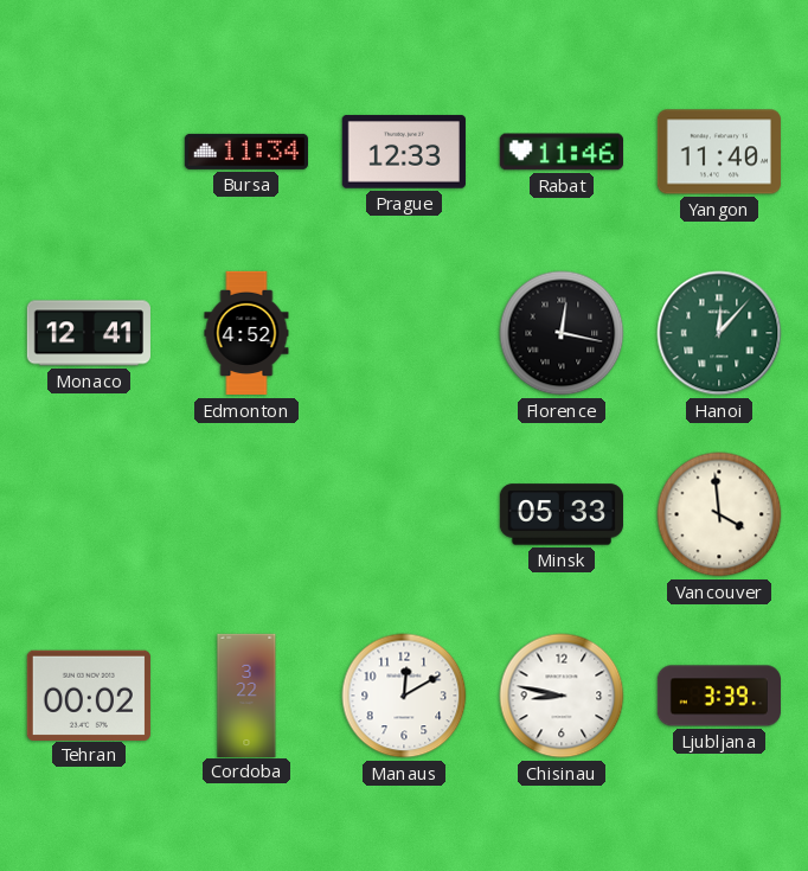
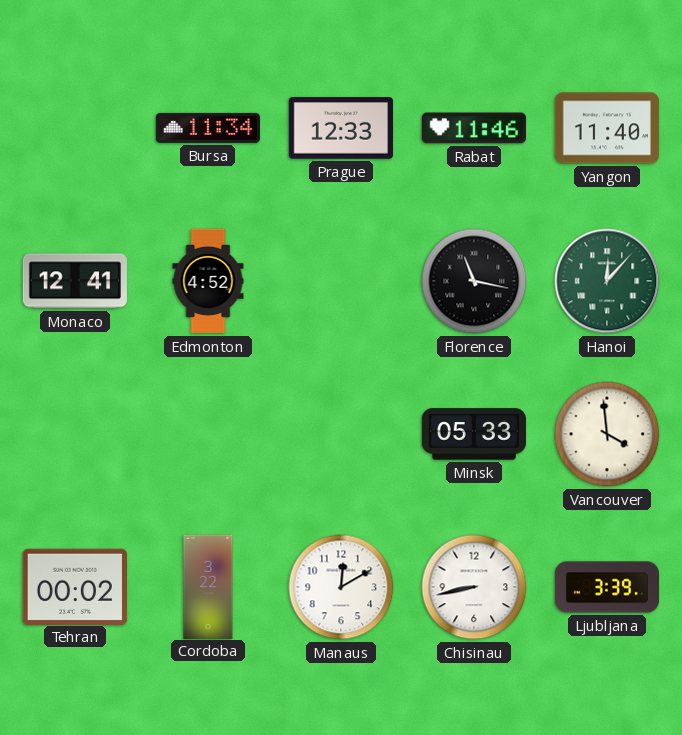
Florence: 12:17 -> 11:17
Chisinau: 8:47 -> 8:43
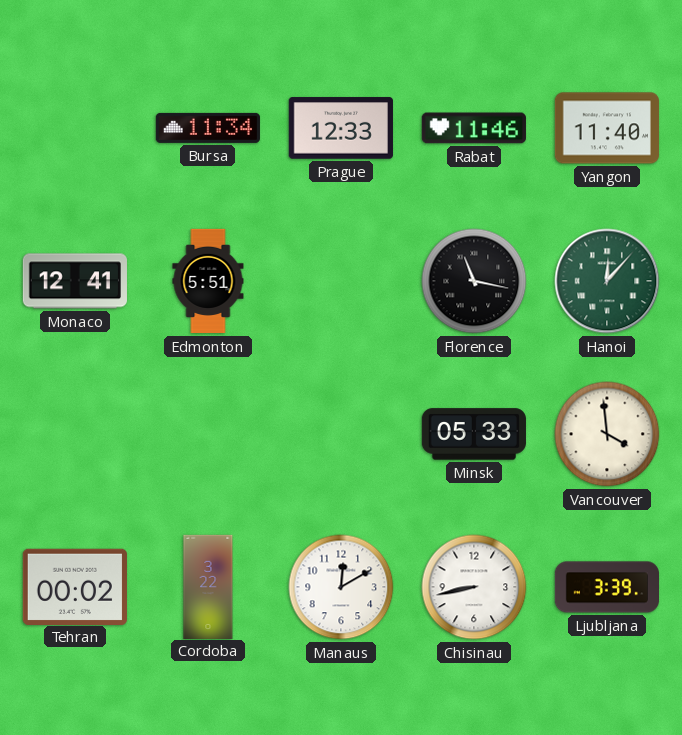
Edmonton: 4:52 -> 5:51
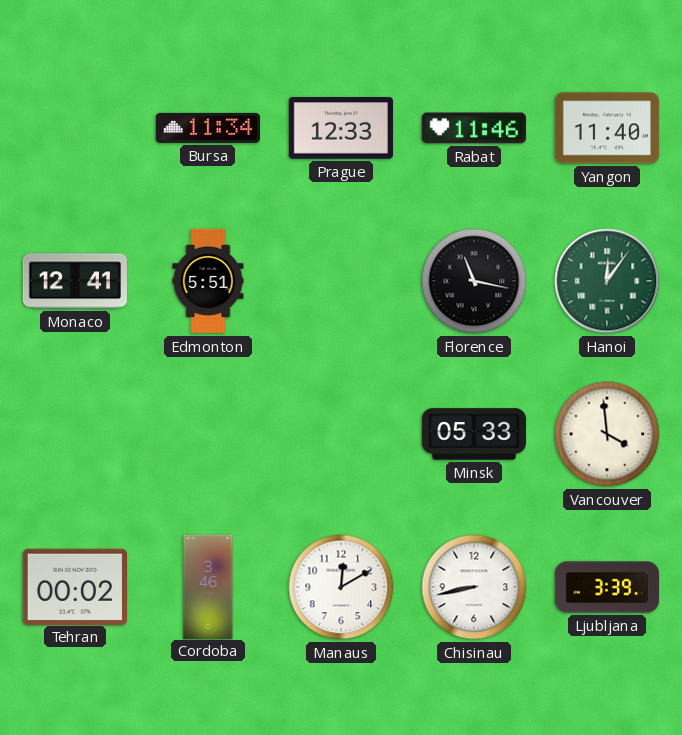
Hanoi: 12:07 -> 12:06
Cordoba: 3:22 -> 3:46
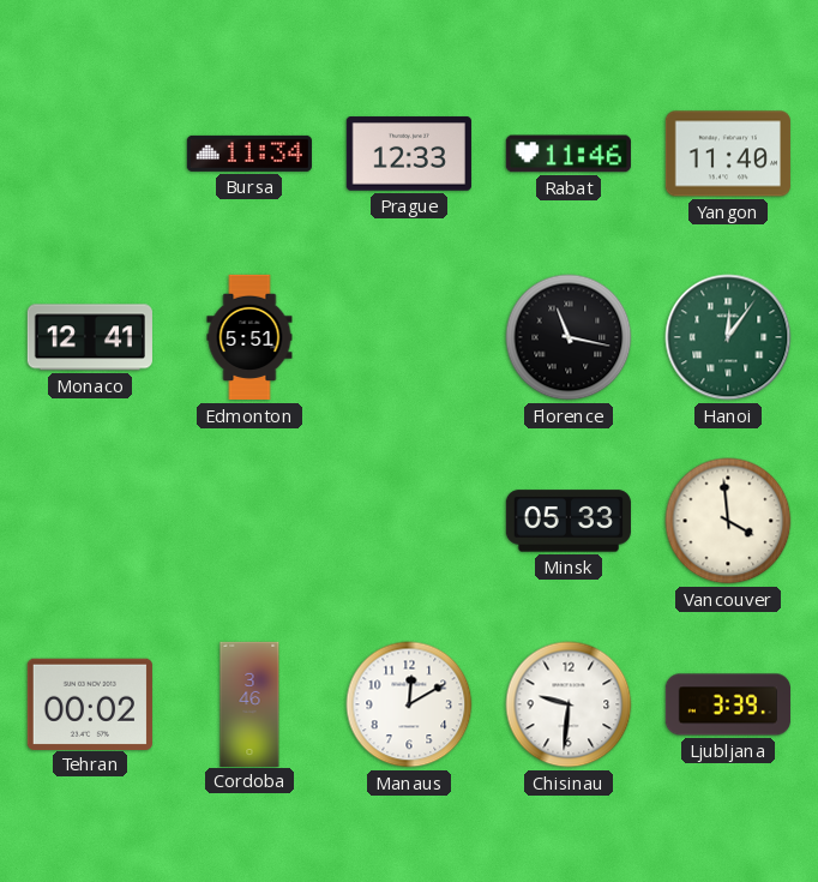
Chisinau: 8:43 -> 9:31
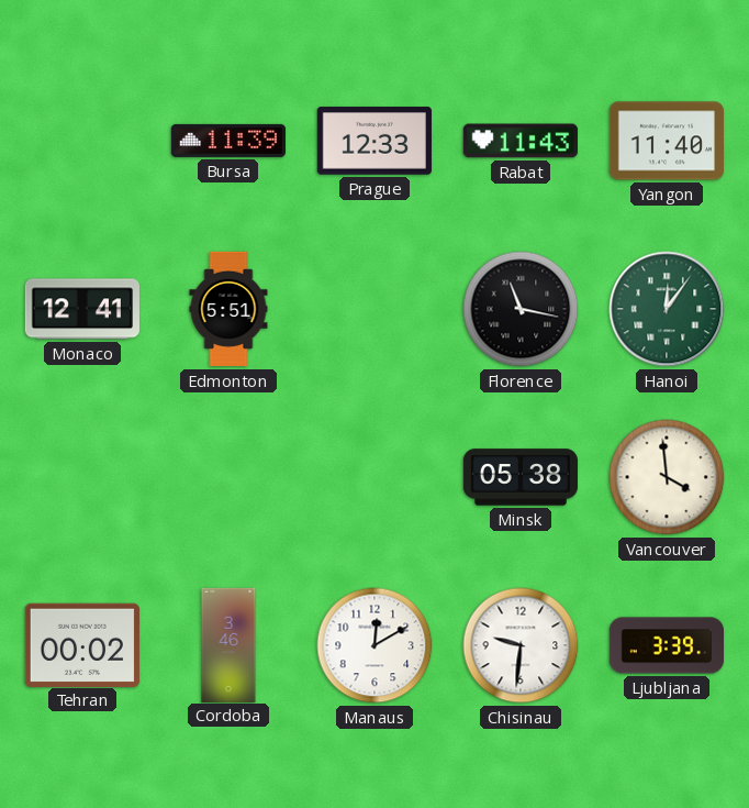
Bursa: 11:34 -> 11:39
Rabat: 11:46 -> 11:43
Minsk: 05:33 -> 05:38
